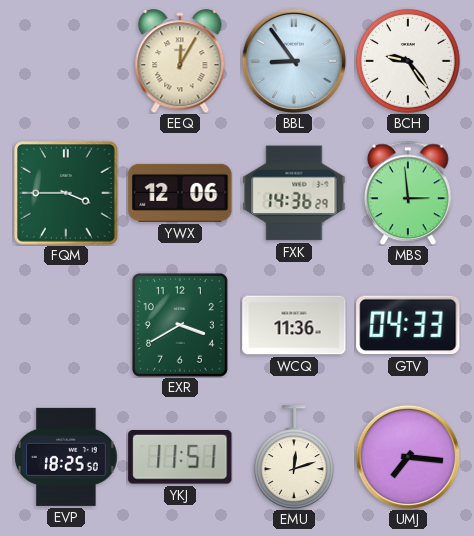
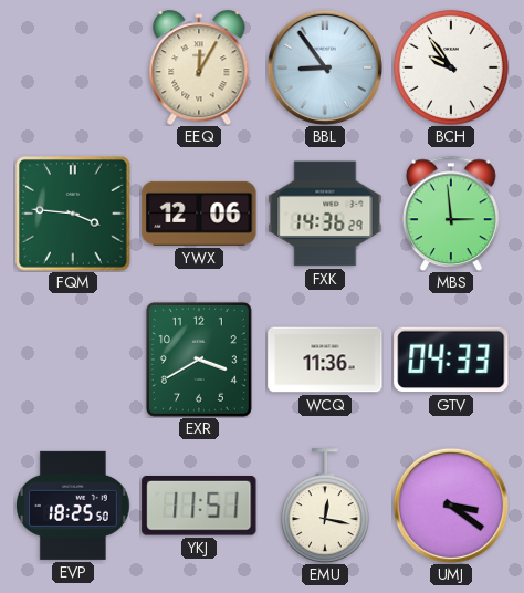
BCH: 9:24 -> 9:54
FQM: 3:45 -> 3:46
EMU: 12:12 -> 12:17
UMJ: 7:16 -> 3:21
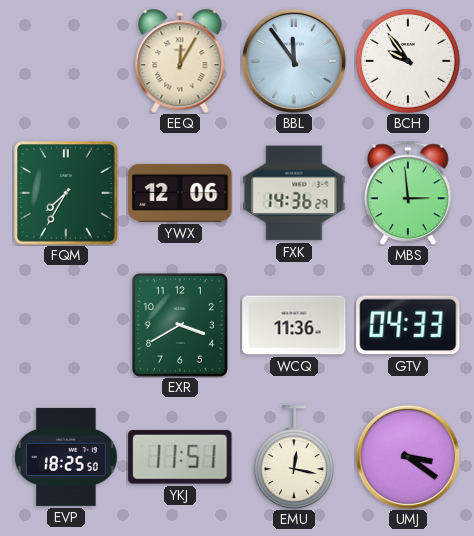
BBL: 8:54 -> 11:54
FQM: 3:46 -> 7:35
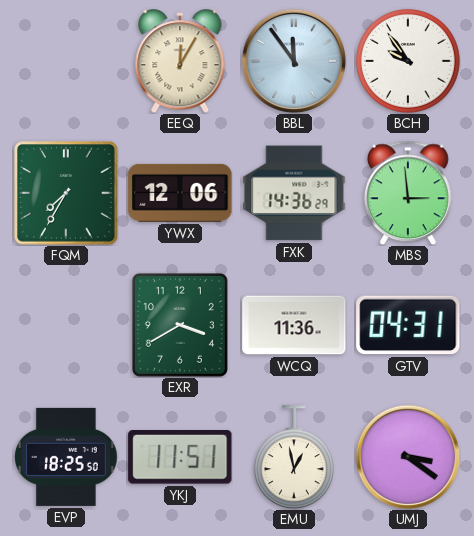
GTV: 04:33 -> 04:31
EMU: 12:17 -> 12:58
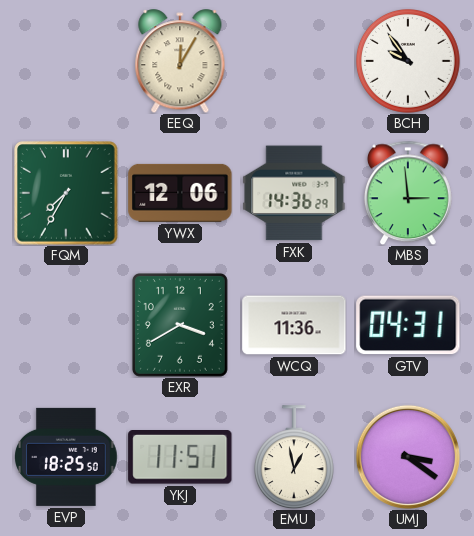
BBL: 11:54 -> none
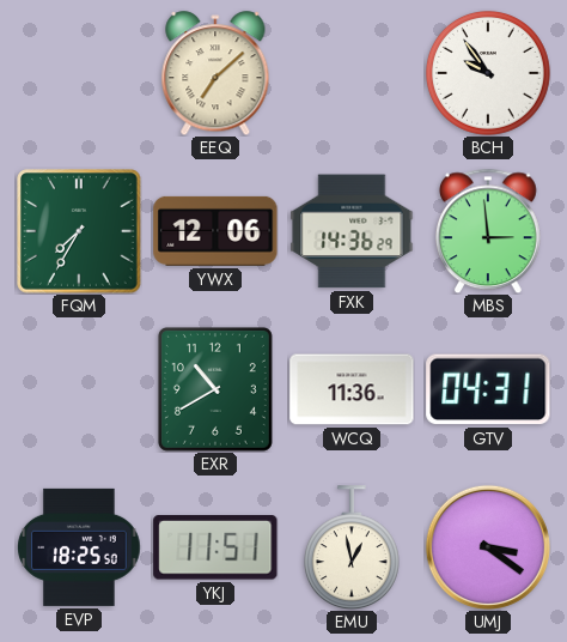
EEQ: 12:05 -> 7:08
EXR: 3:40 -> 10:40
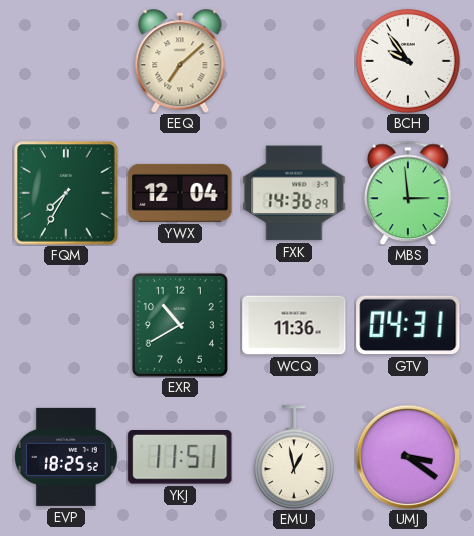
YWX: 12:06 -> 12:04
EVP: 18:25:50 -> 18:25:52
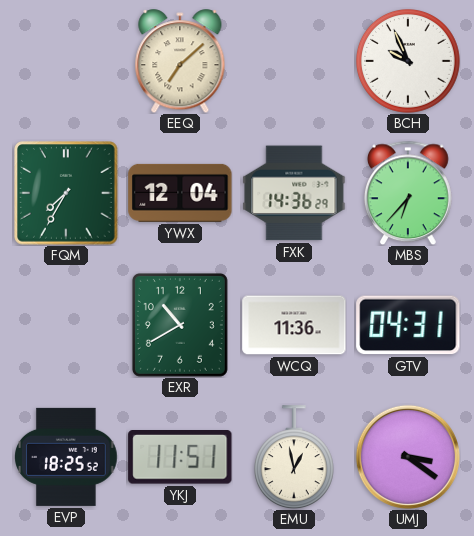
BCH: 9:54 -> 9:56
MBS: 2:59 -> 6:37
